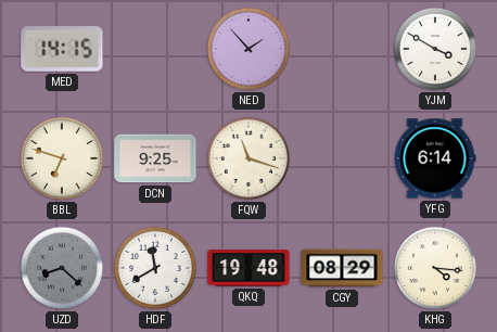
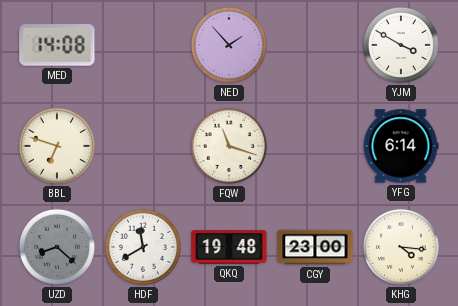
MED: 14:15 -> 14:08
DCN: 9:25 -> none
CGY: 08:29 -> 23:00
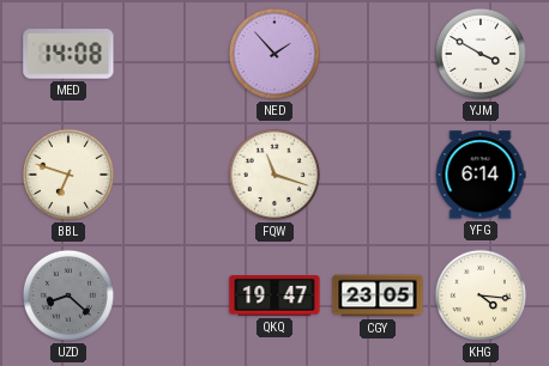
HDF: 11:40 -> none
QKQ: 19:48 -> 19:47
CGY: 23:00 -> 23:05
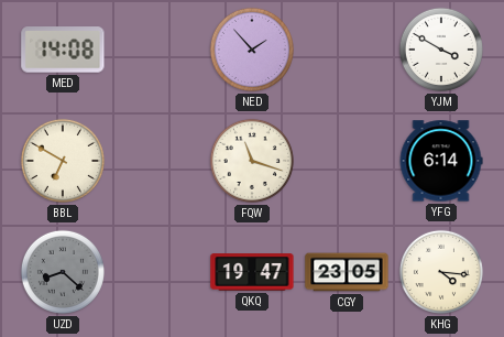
BBL: 6:48 -> 6:50
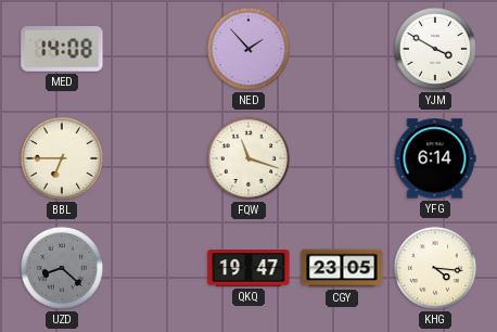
BBL: 6:50 -> 6:45
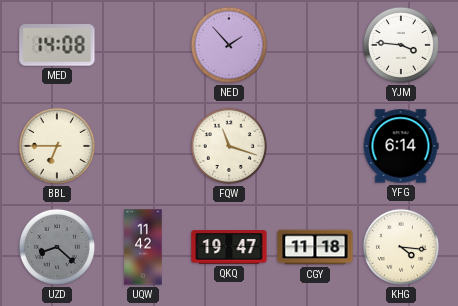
YJM: 3:50 -> 3:46
UQW: none -> 11:42
CGY: 23:05 -> 11:18
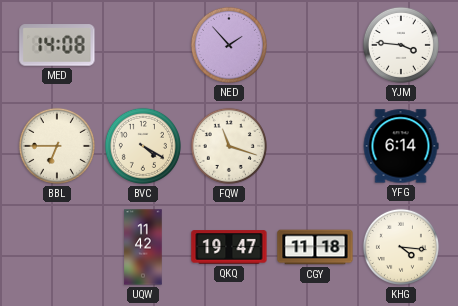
BVC: none -> 4:20
UZD: 8:22 -> none
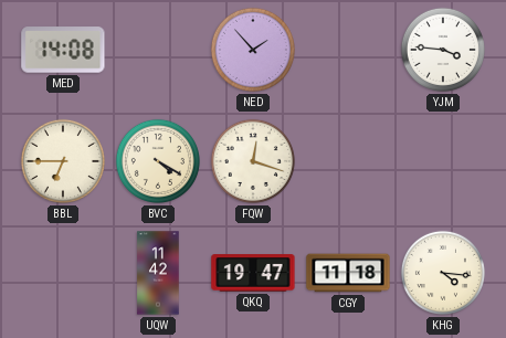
FQW: 11:18 -> 12:18
YFG: 6:14 -> none
